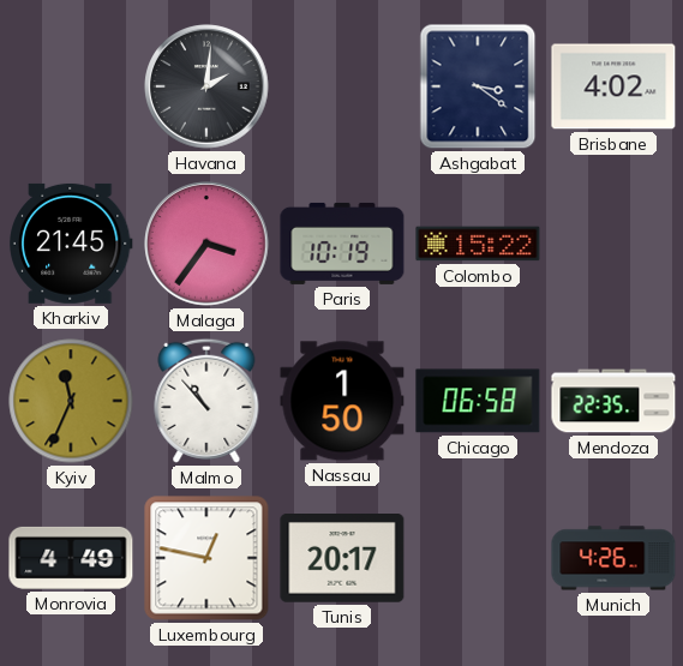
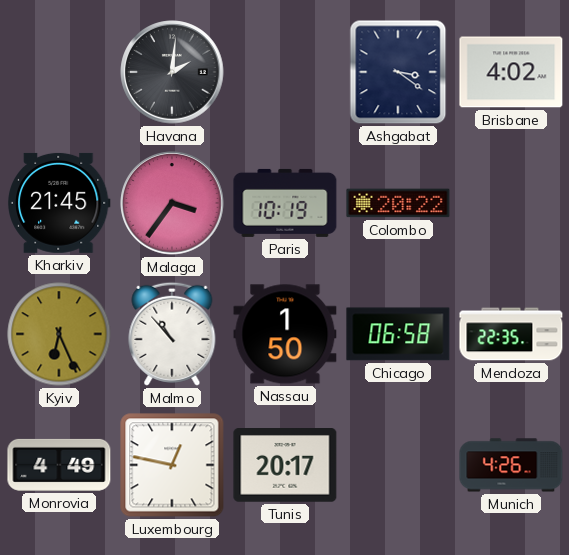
Colombo: 15:22 -> 20:22
Kyiv: 11:34 -> 6:26
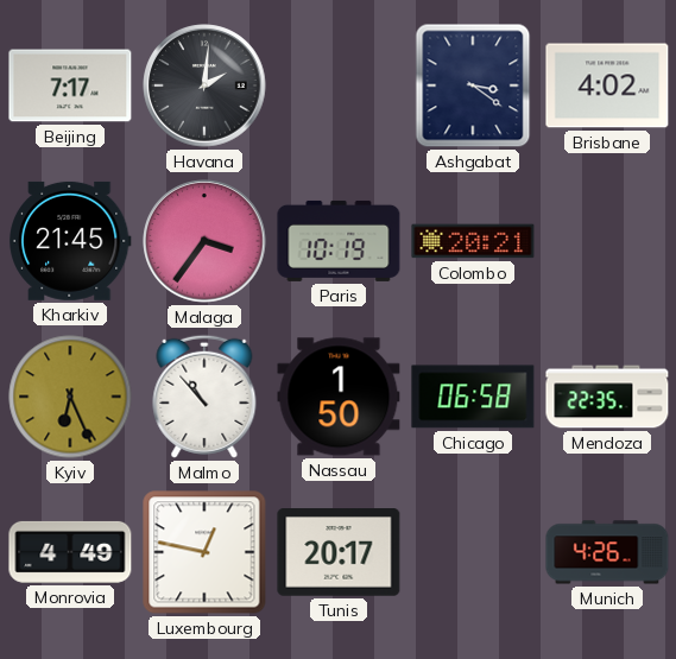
Beijing: none -> 7:17
Colombo: 20:22 -> 20:21
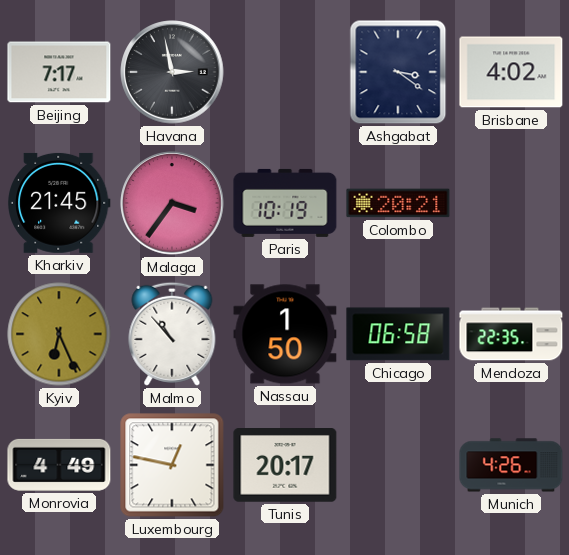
Havana: 2:01 -> 2:58
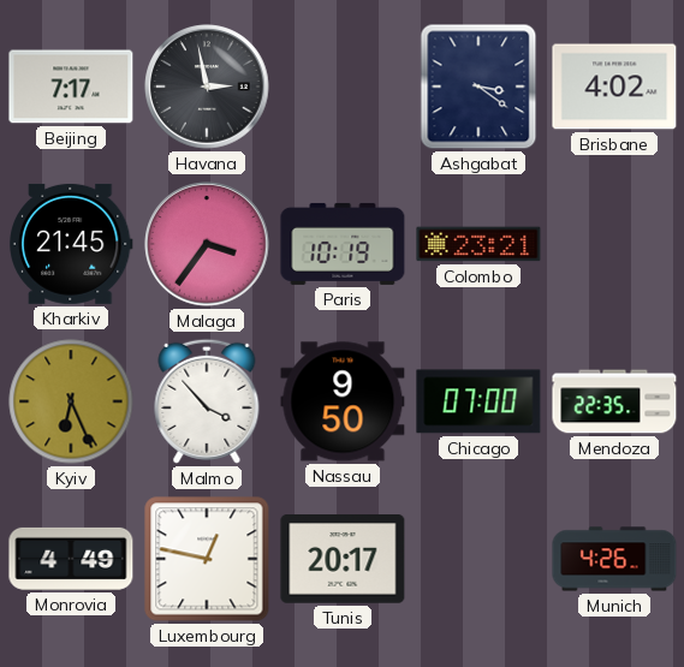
Colombo: 20:21 -> 23:21
Malmo: 10:53 -> 3:53
Nassau: 1:50 -> 9:50
Chicago: 06:58 -> 07:00
